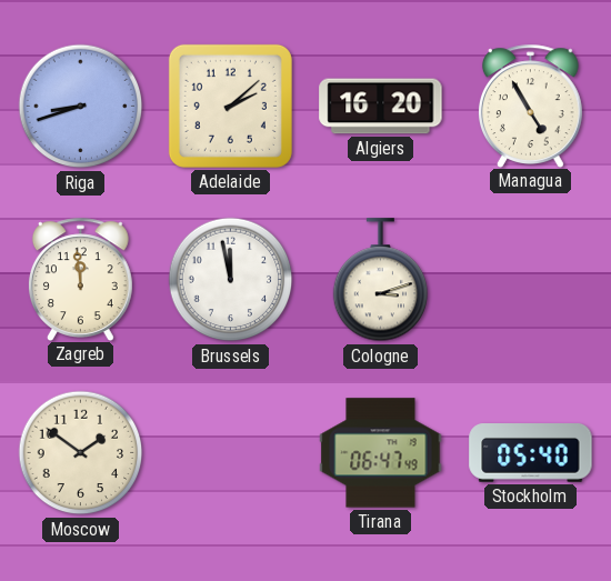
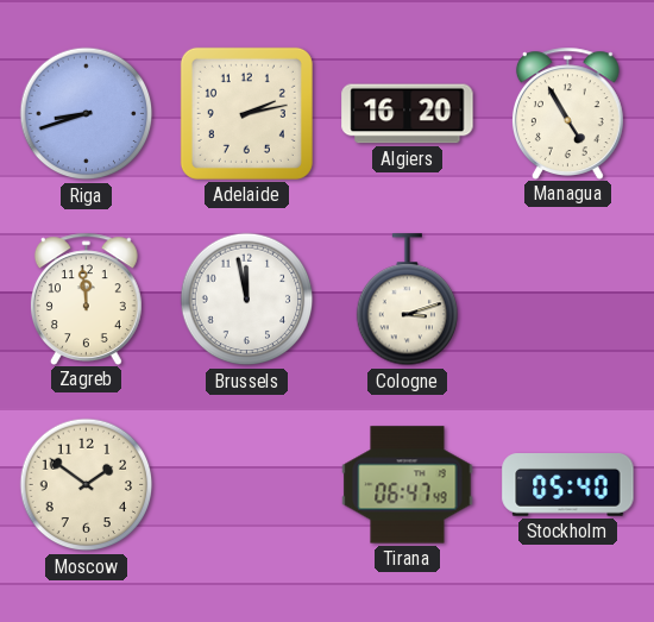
Adelaide: 2:08 -> 2:13
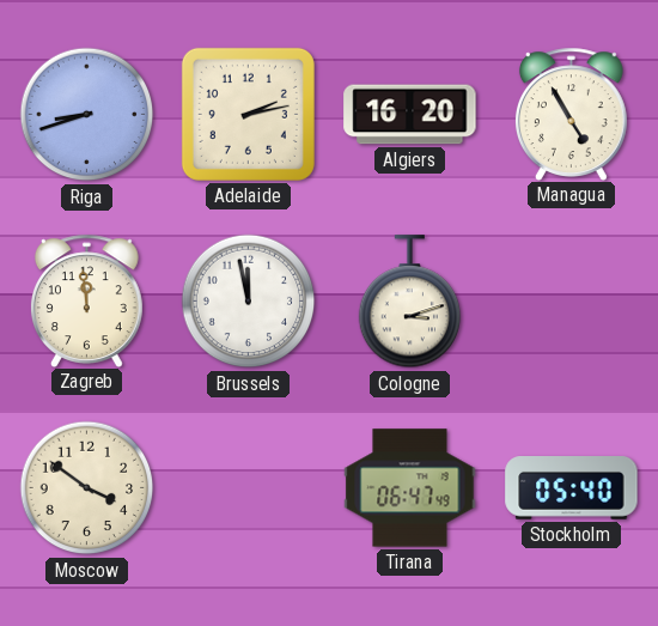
Moscow: 1:51 -> 3:51
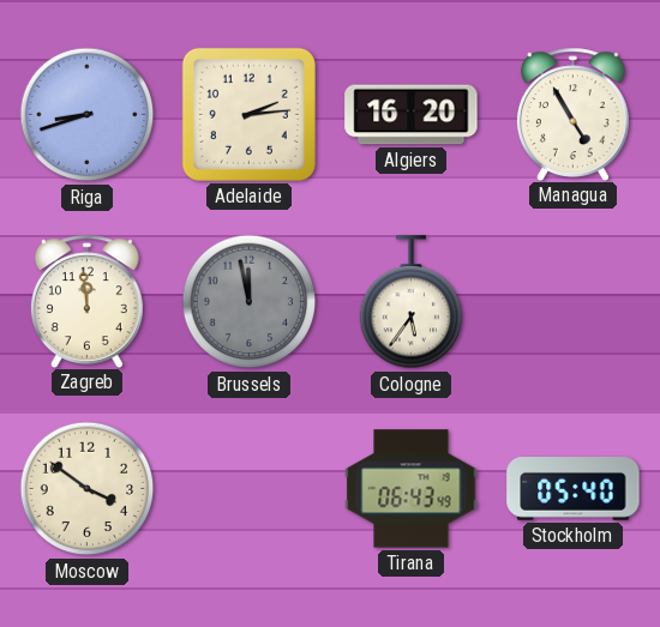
Adelaide: 2:13 -> 2:14
Brussels dial: white -> grey
Cologne: 3:12 -> 5:36
Tirana: 06:47 -> 06:43
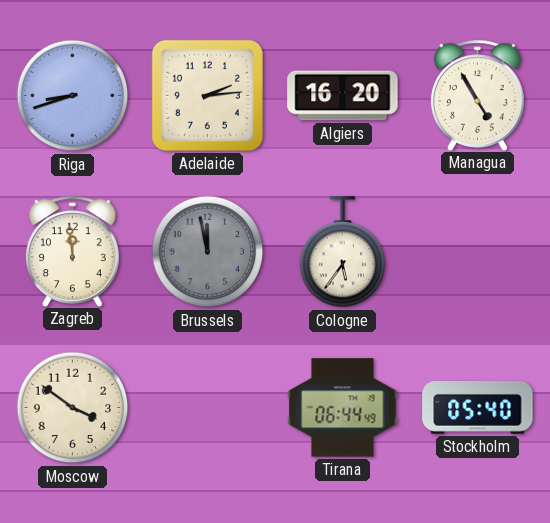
Tirana: 06:43 -> 06:44
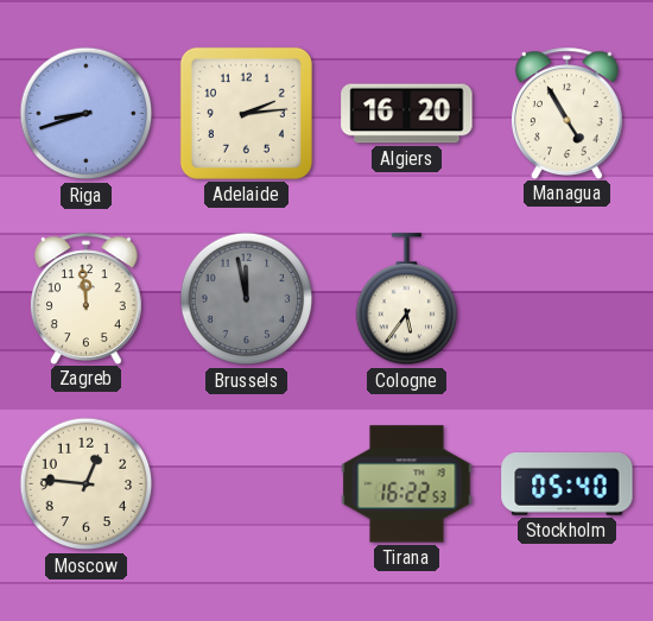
Moscow: 3:51 -> 12:46
Tirana: 06:44 -> 16:22
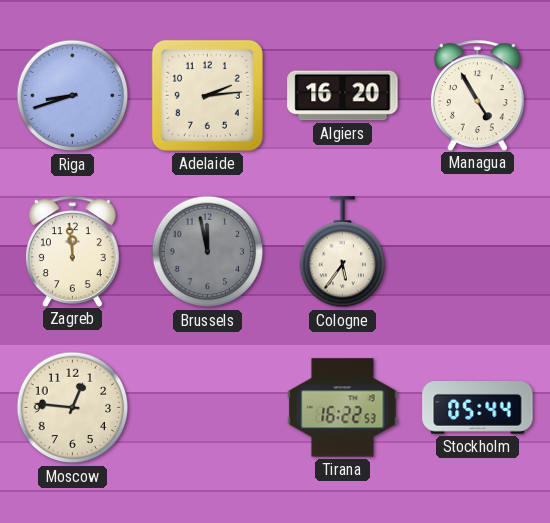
Stockholm: 05:40 -> 05:44
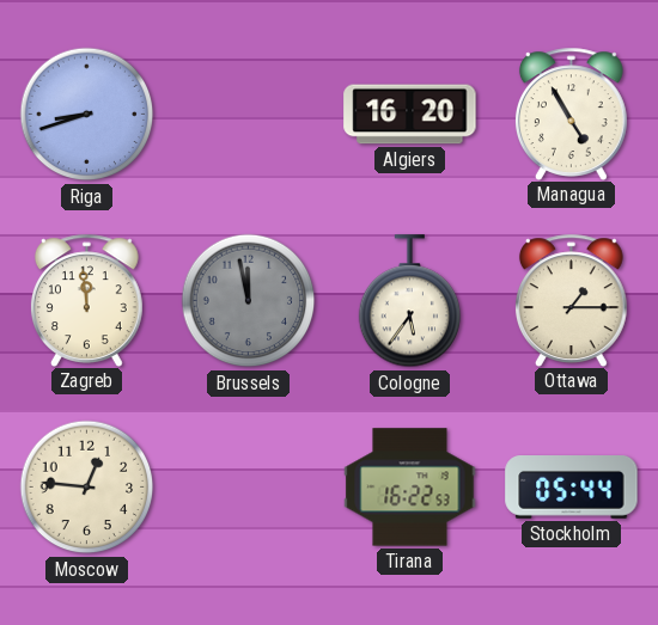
Adelaide: 2:14 -> none
Ottawa: none -> 1:15
